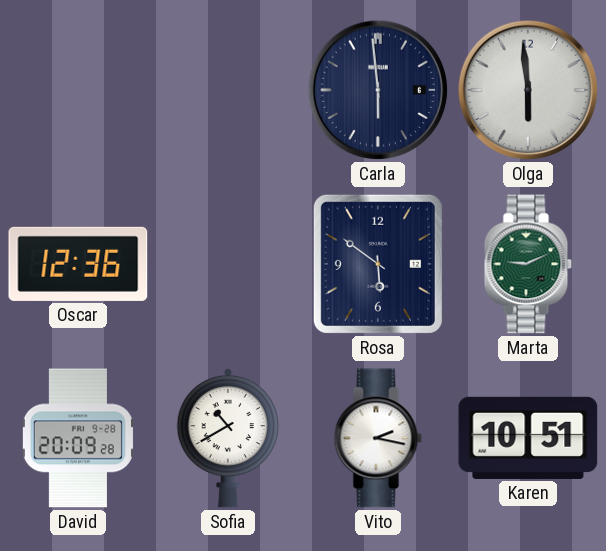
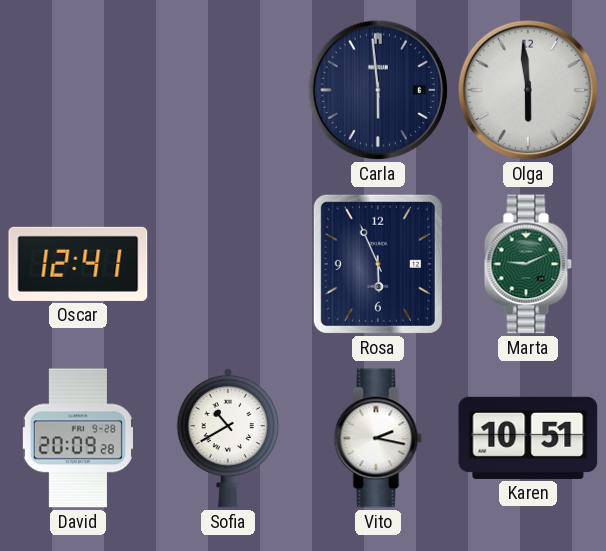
Oscar: 12:36 -> 12:41
Rosa: 5:51 -> 5:56
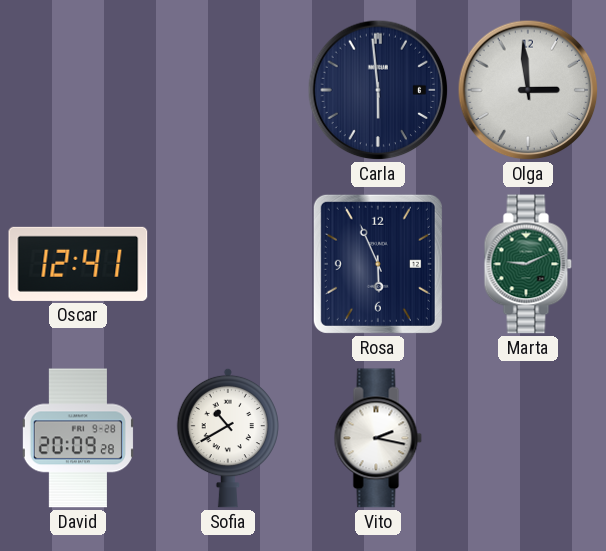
Olga: 5:59 -> 2:59
Karen: 10:51 -> none
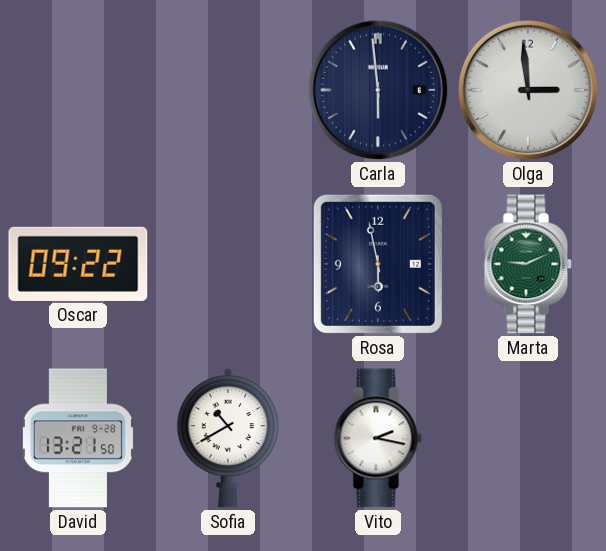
Oscar: 12:41 -> 09:22
Rosa: 5:56 -> 5:58
David: 20:09 -> 13:21
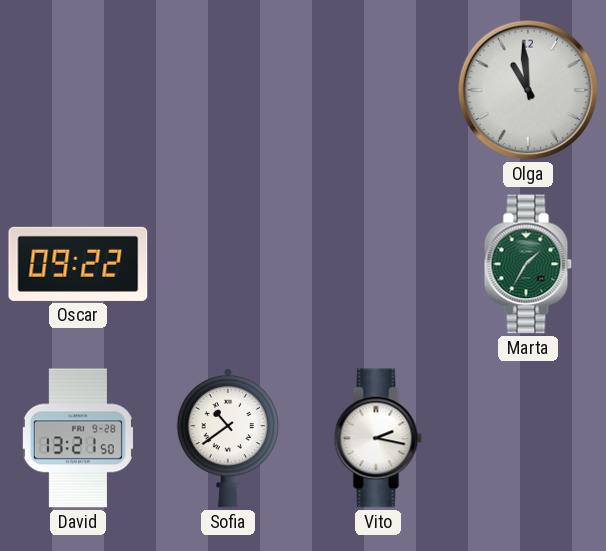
Carla: 5:59 -> none
Olga: 2:59 -> 10:59
Rosa: 5:58 -> none
Marta: 9:11 -> 1:35
Sofia: 10:40 -> 10:39
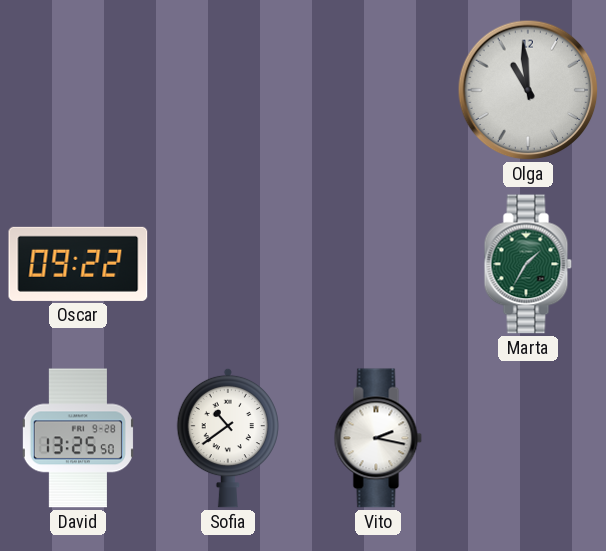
David: 13:21 -> 13:25
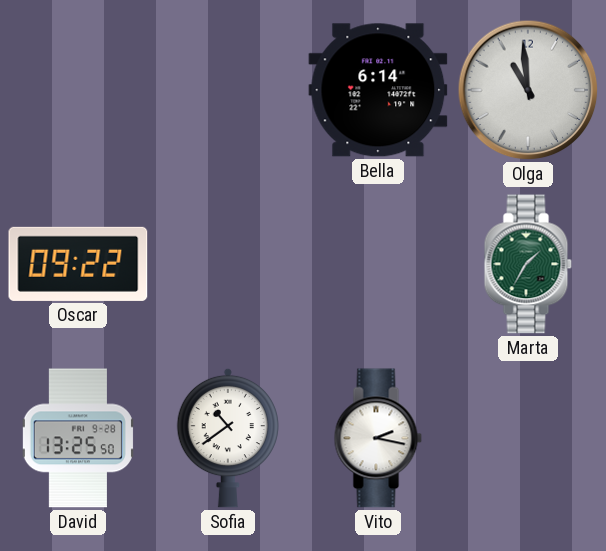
Bella: none -> 6:14
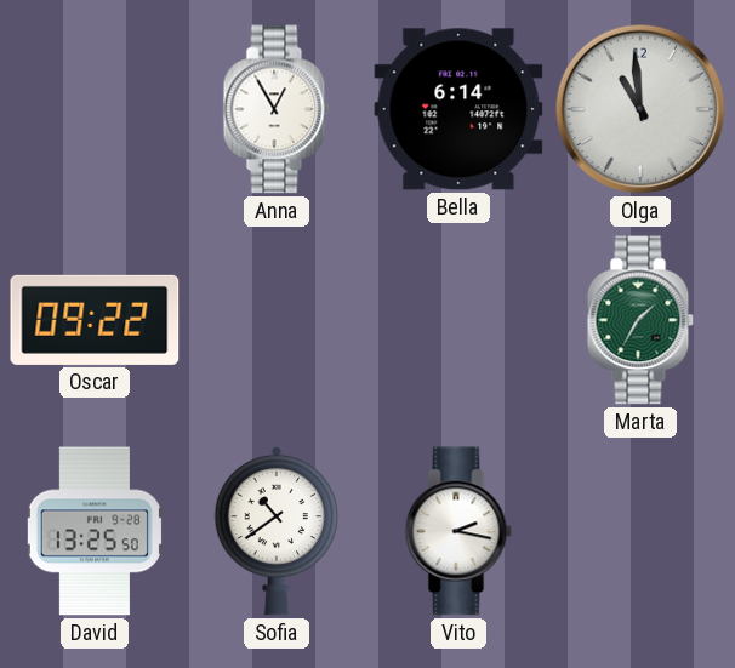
Anna: none -> 12:55
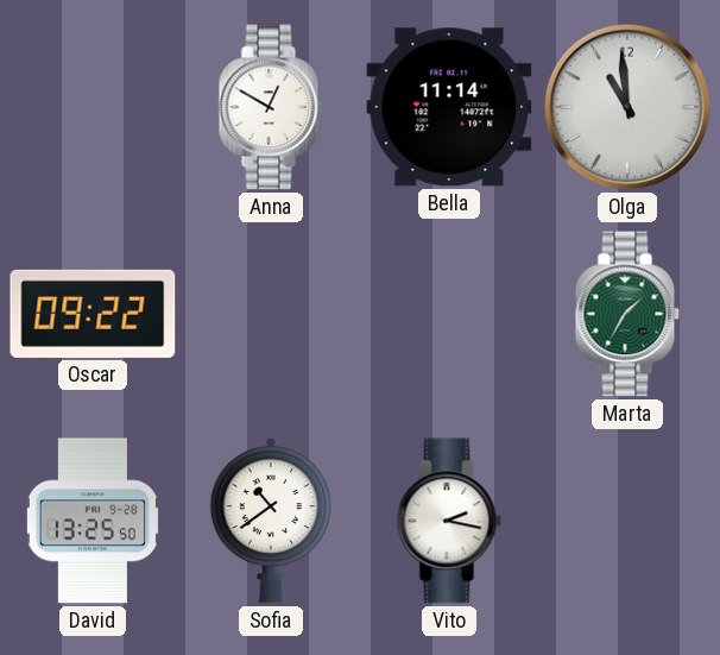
Anna: 12:55 -> 12:50
Bella: 6:14 -> 11:14
